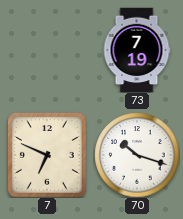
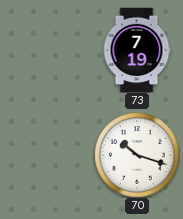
7: 6:49 -> none
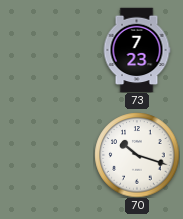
73: 7:19 -> 7:23
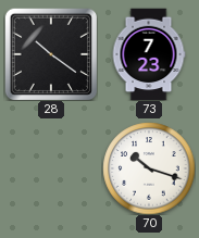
28: none -> 10:21
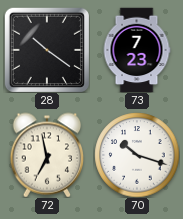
72: none -> 6:58
